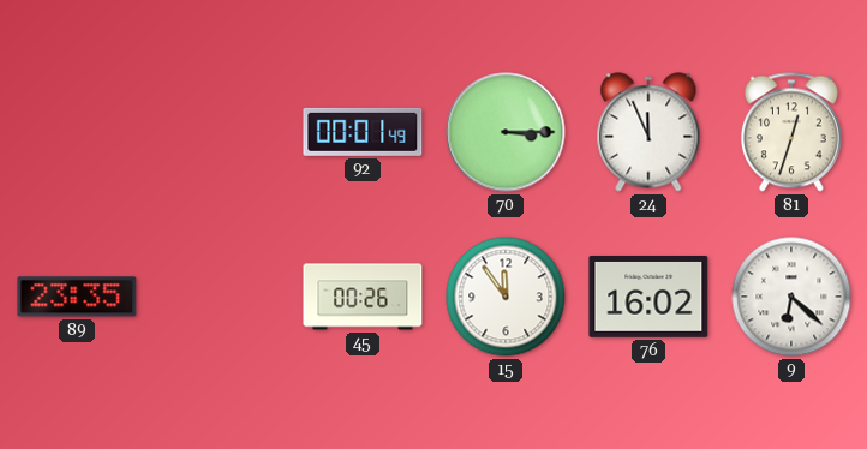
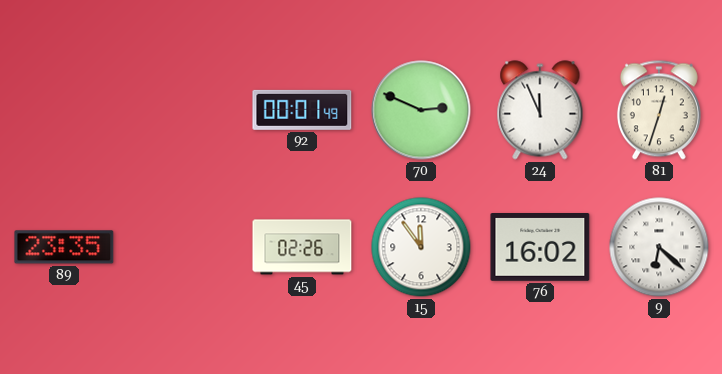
70: 3:15 -> 2:49
45: 00:26 -> 02:26
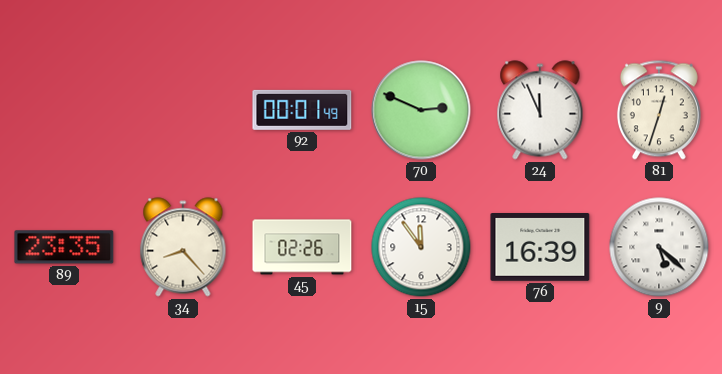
34: none -> 8:23
76: 16:02 -> 16:39
9: 6:22 -> 5:22
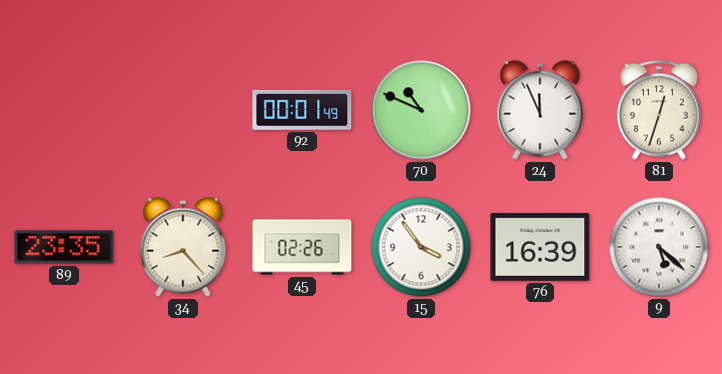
70: 2:49 -> 10:49
15: 11:54 -> 3:54
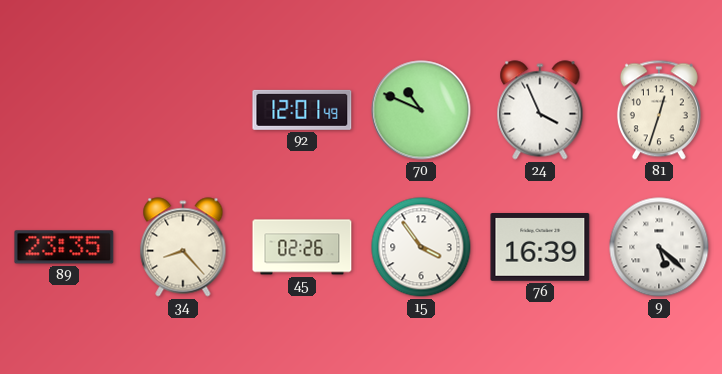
92: 00:01 -> 12:01
24: 11:56 -> 3:56
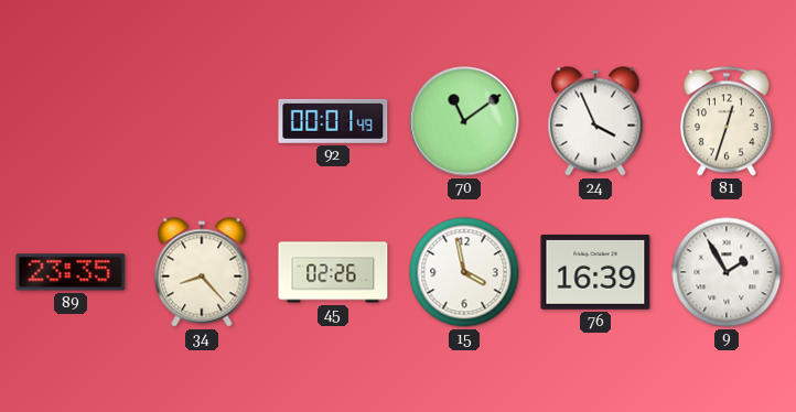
92: 12:01 -> 00:01
70: 10:49 -> 11:09
15: 3:54 -> 3:58
9: 5:22 -> 1:55
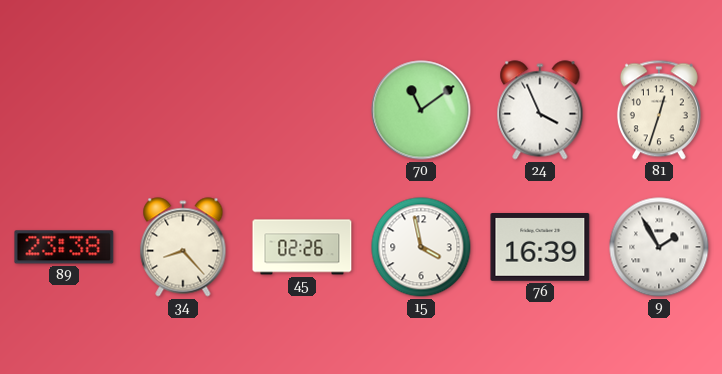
92: 00:01 -> none
89: 23:35 -> 23:38
